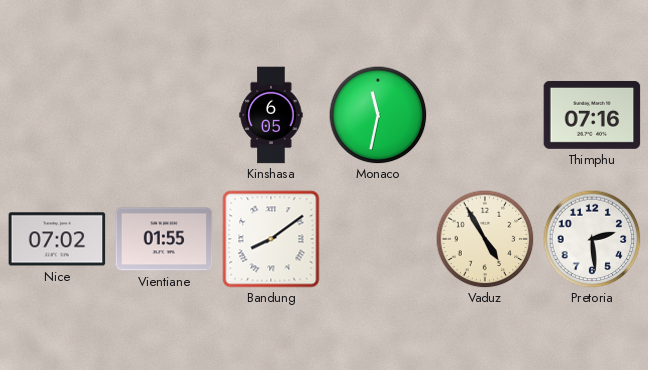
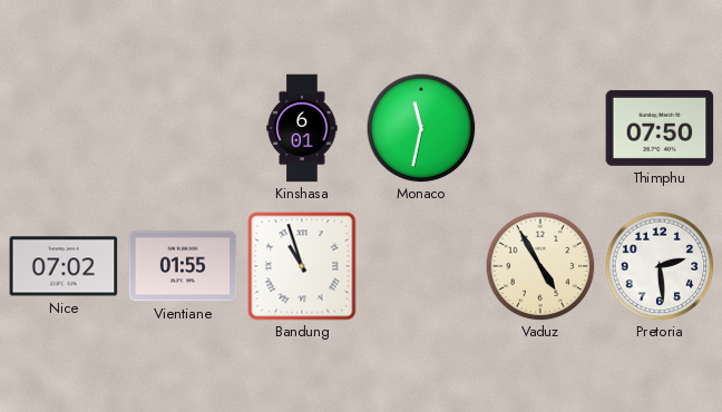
Kinshasa: 6:05 -> 6:01
Thimphu: 07:16 -> 07:50
Bandung: 8:09 -> 10:57
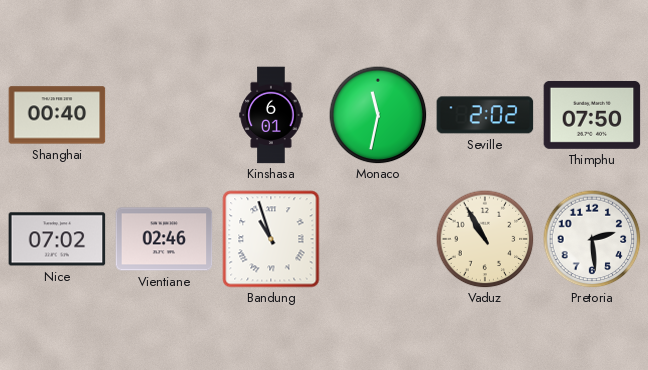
Shanghai: none -> 00:40
Seville: none -> 2:02
Vientiane: 01:55 -> 02:46
Vaduz: 4:55 -> 10:55
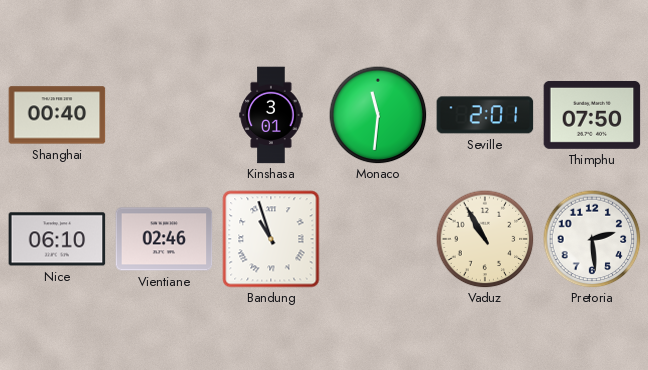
Kinshasa: 6:01 -> 3:01
Monaco: 11:32 -> 11:31
Seville: 2:02 -> 2:01
Nice: 07:02 -> 06:10
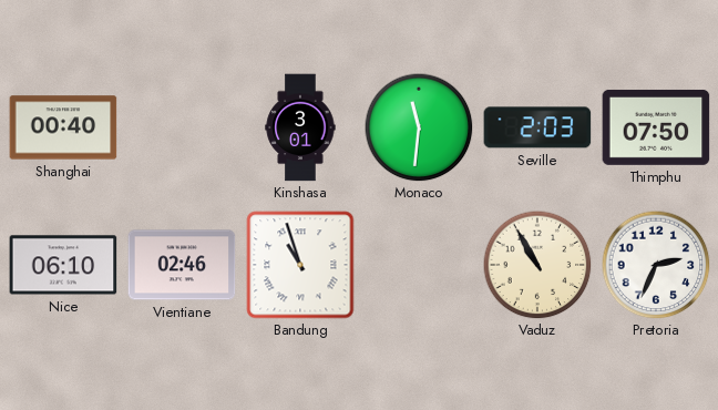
Seville: 2:01 -> 2:03
Pretoria: 2:29 -> 2:34
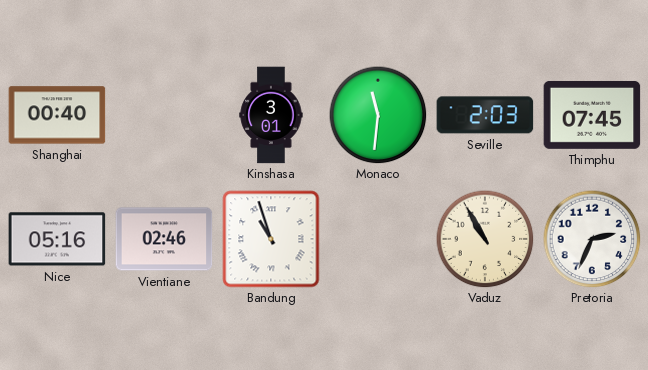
Thimphu: 07:50 -> 07:45
Nice: 06:10 -> 05:16
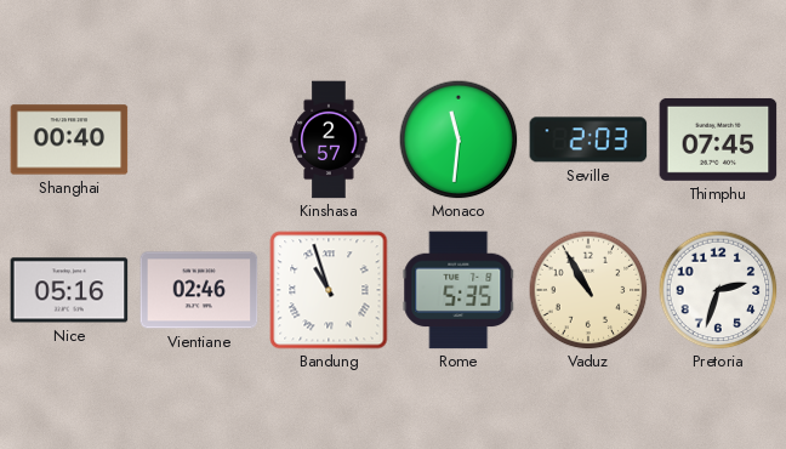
Kinshasa: 3:01 -> 2:57
Rome: none -> 5:35
Pretoria: 2:34 -> 2:33
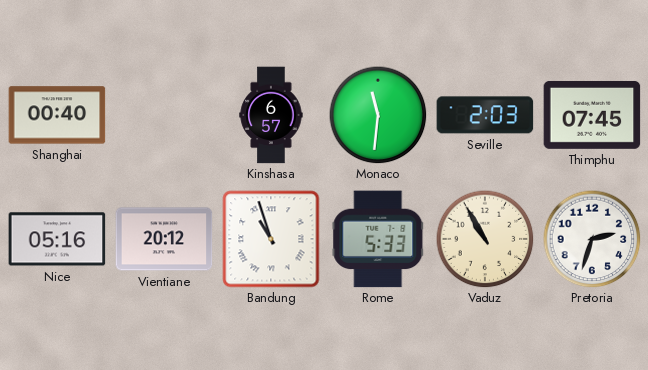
Kinshasa: 2:57 -> 6:57
Vientiane: 02:46 -> 20:12
Rome: 5:35 -> 5:33
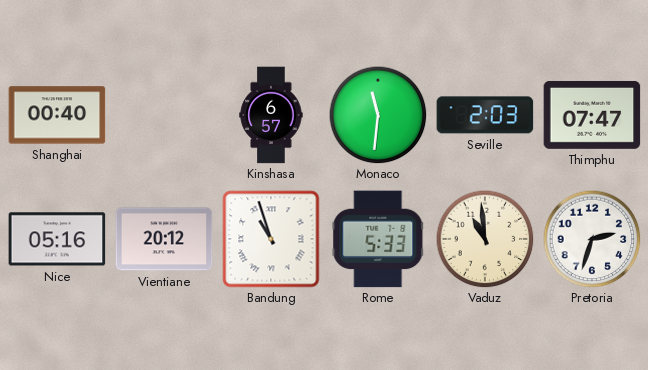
Thimphu: 07:45 -> 07:47
Vaduz: 10:55 -> 10:59
